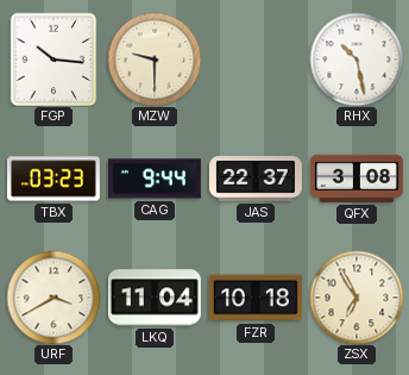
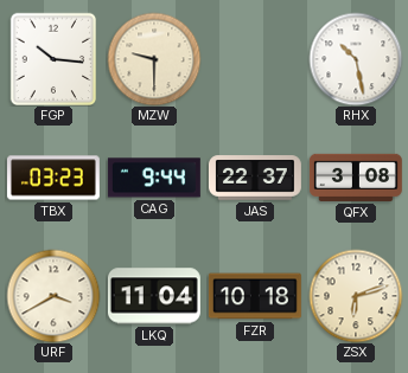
ZSX: 6:55 -> 6:12
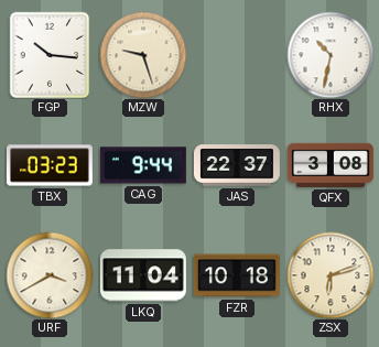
MZW: 9:30 -> 9:27
RHX: 10:28 -> 10:32
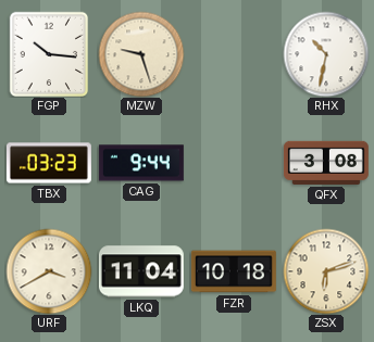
JAS: 22:37 -> none
